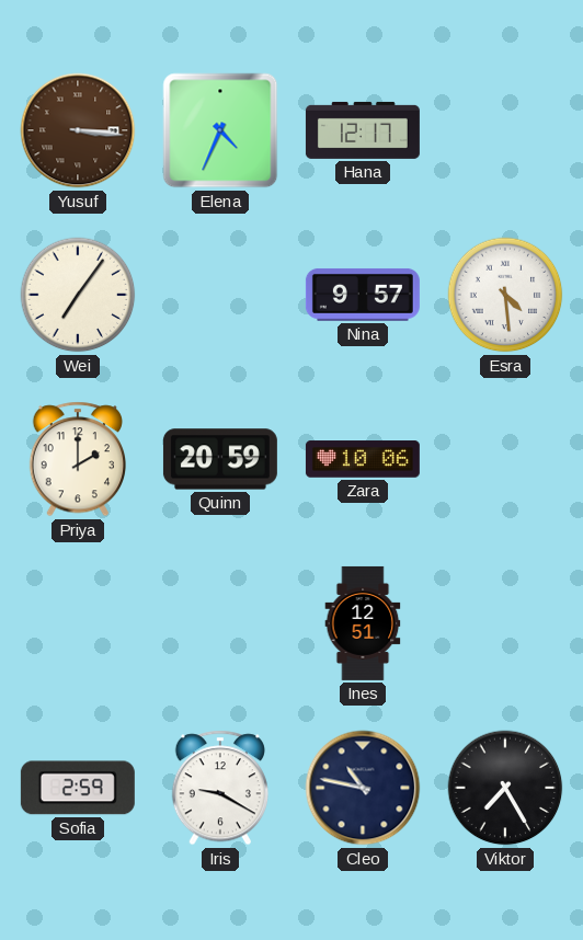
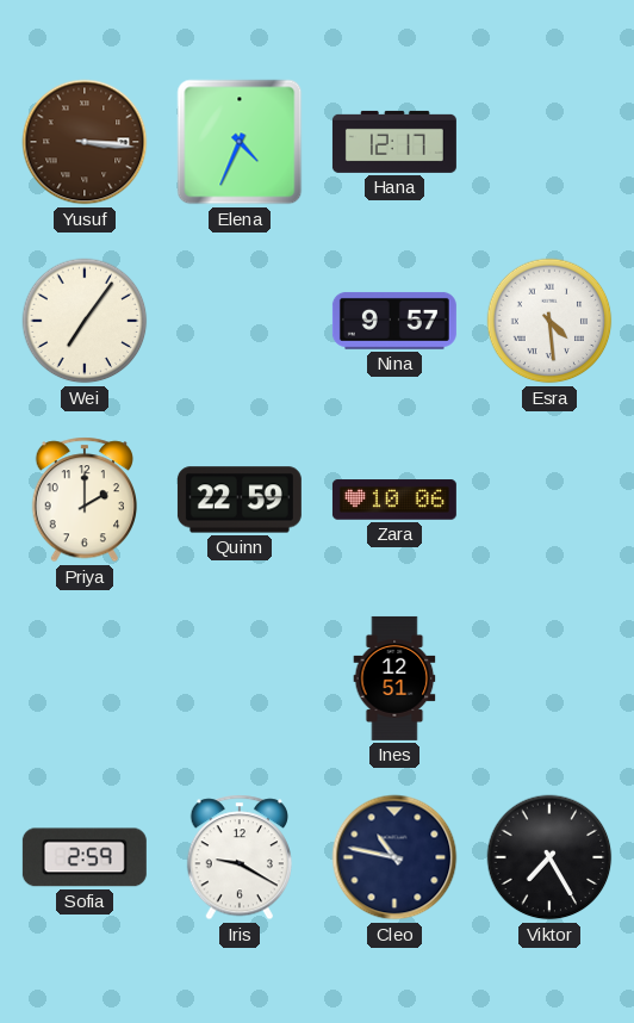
Quinn: 20:59 -> 22:59
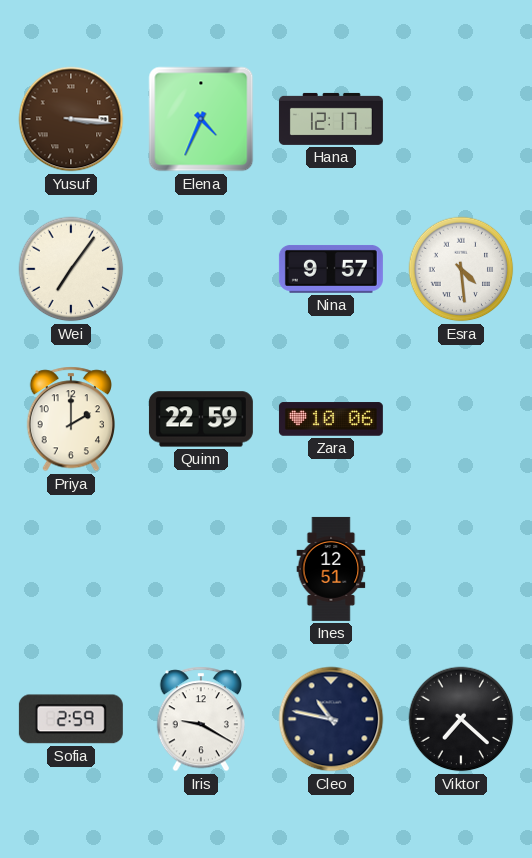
Viktor: 7:25 -> 7:22
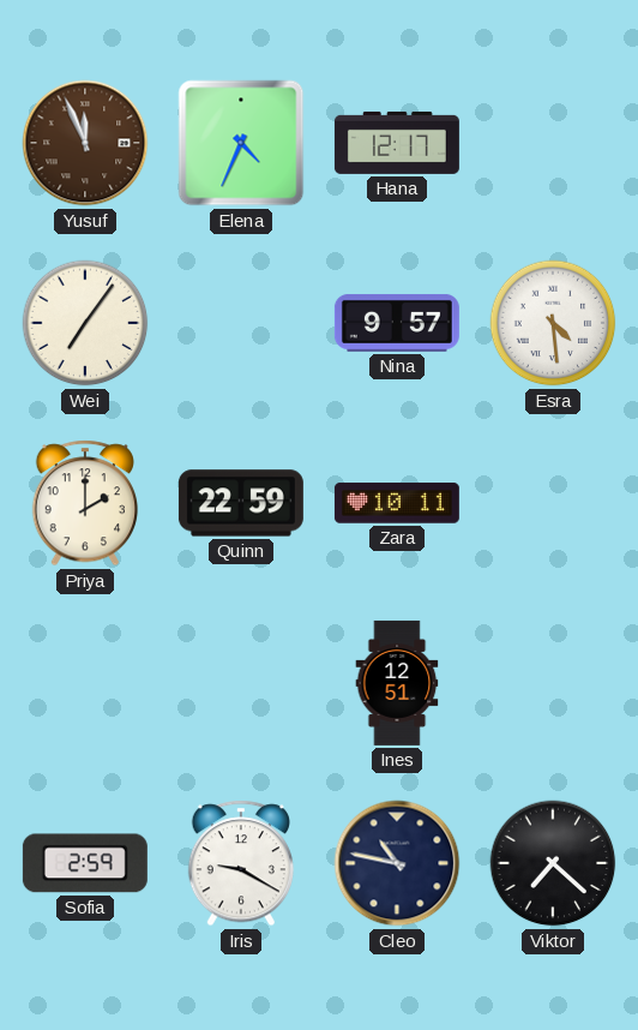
Yusuf: 3:16 -> 11:56
Zara: 10:06 -> 10:11
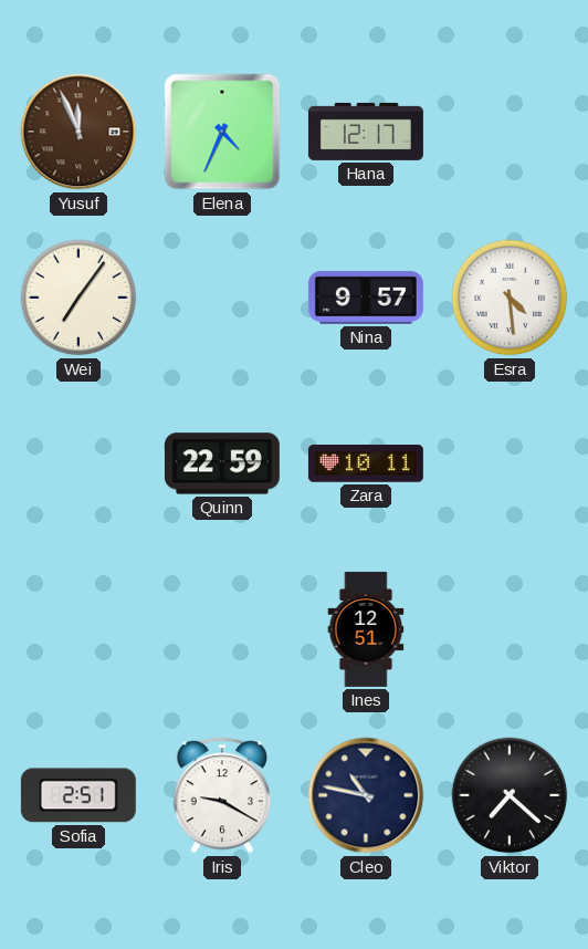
Priya: 2:00 -> none
Sofia: 2:59 -> 2:51
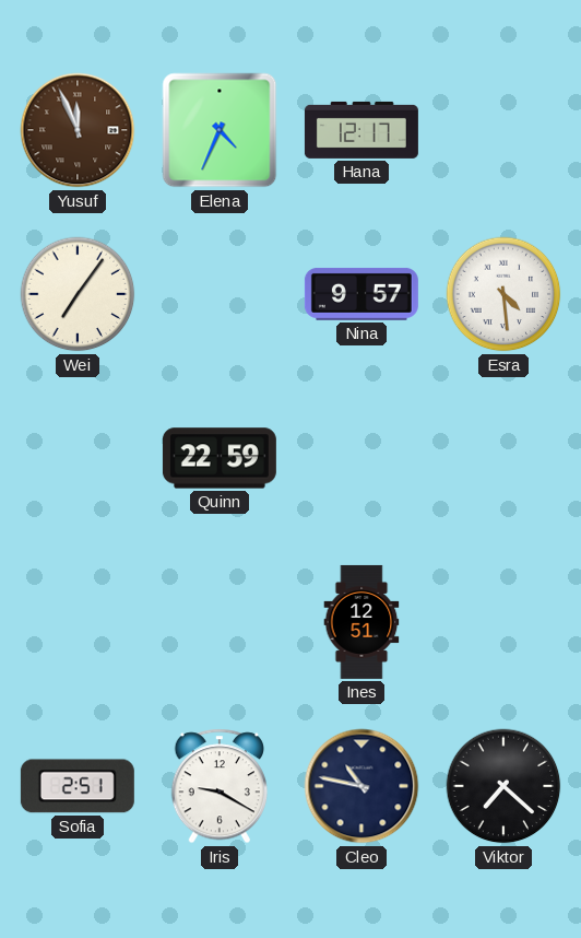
Zara: 10:11 -> none
